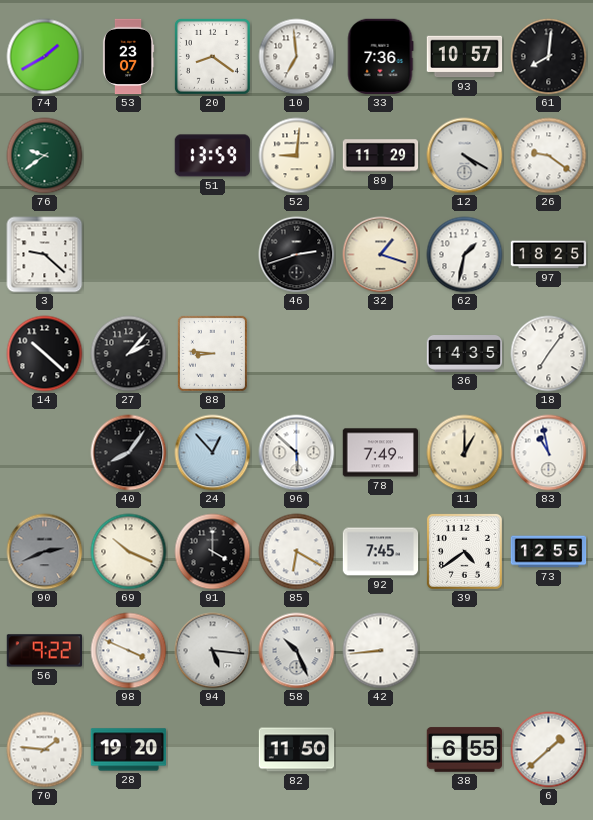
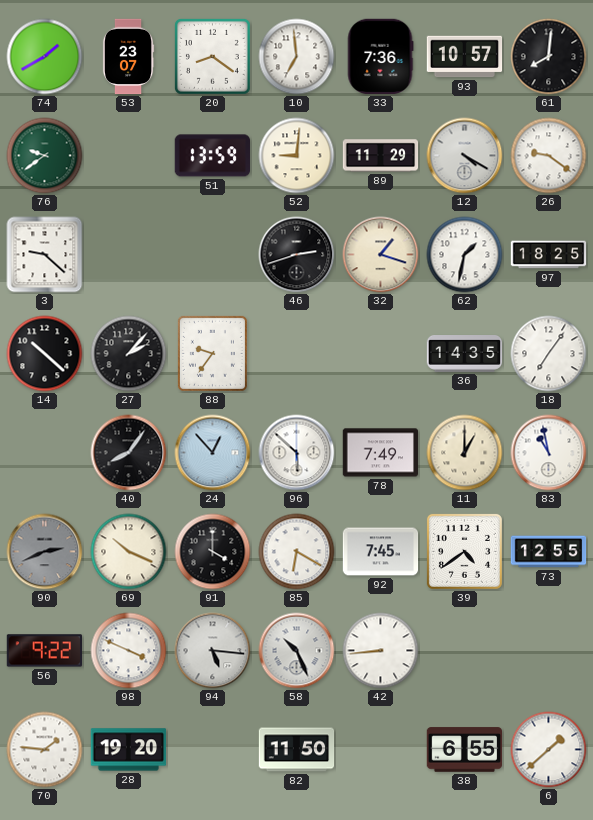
88: 8:46 -> 9:36
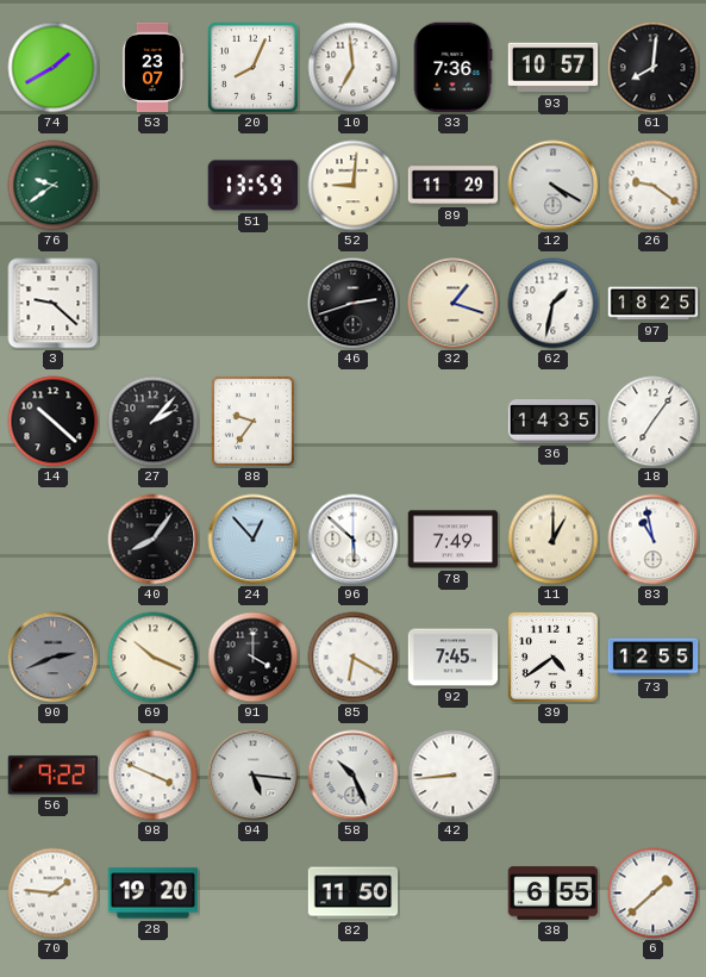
20: 8:21 -> 8:04
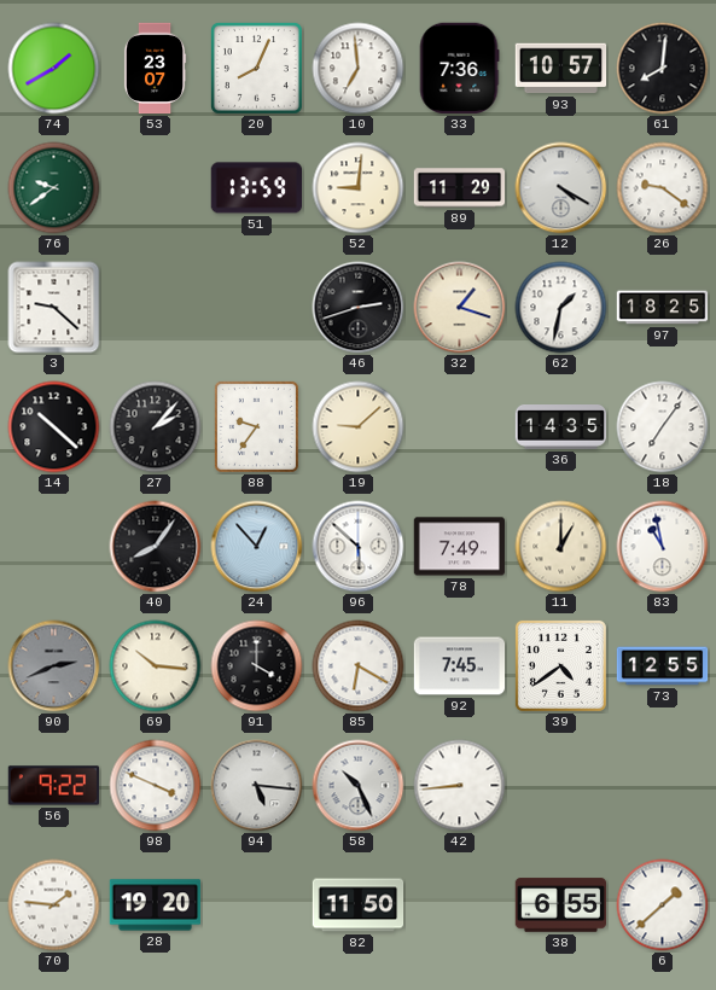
19: none -> 9:08
69: 10:19 -> 10:16
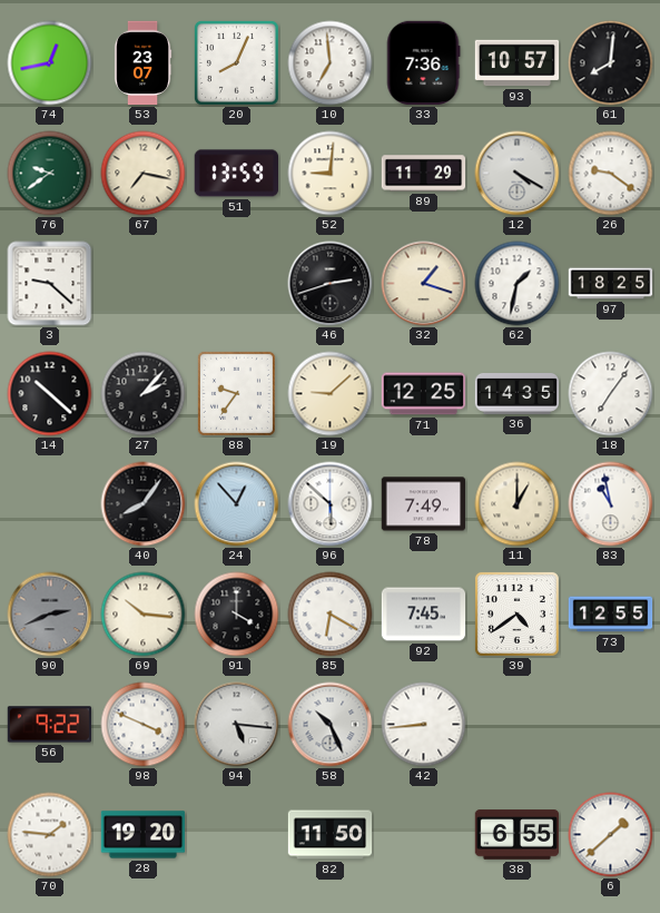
74: 1:40 -> 12:43
67: none -> 7:17
71: none -> 12:25
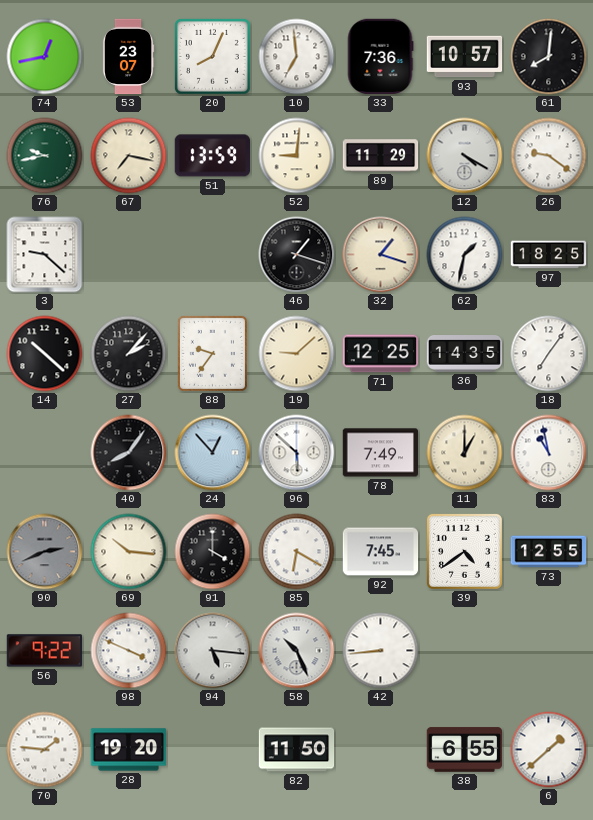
76: 9:39 -> 9:43
46: 2:42 -> 1:18
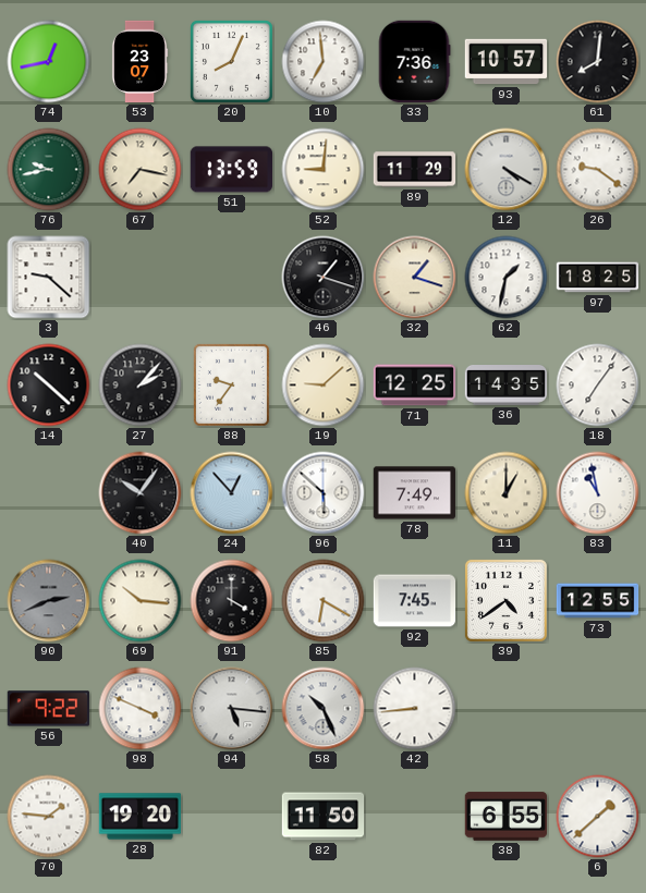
40: 8:06 -> 10:06
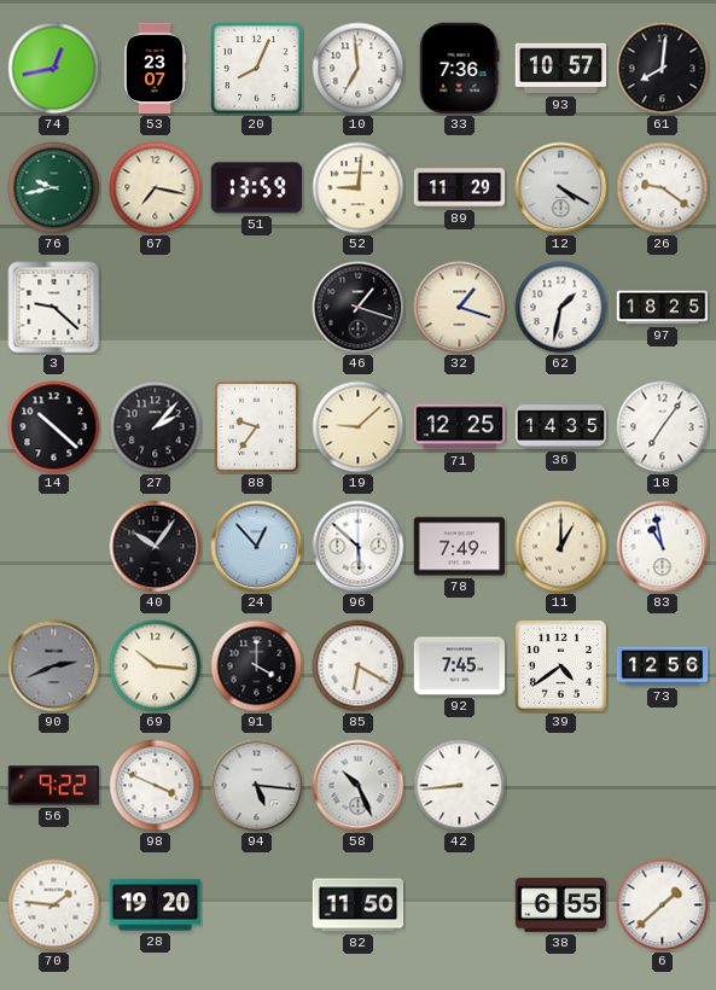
73: 12:55 -> 12:56
